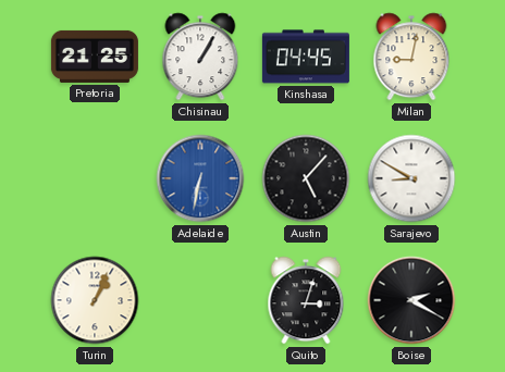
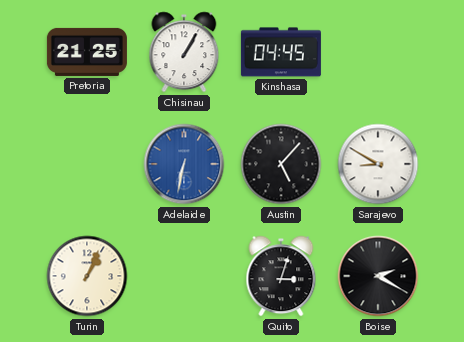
Milan: 9:02 -> none
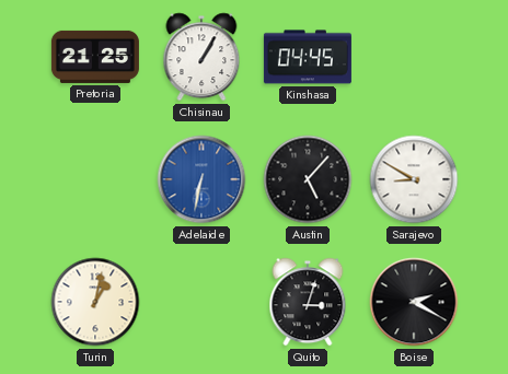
Turin: 1:04 -> 1:02
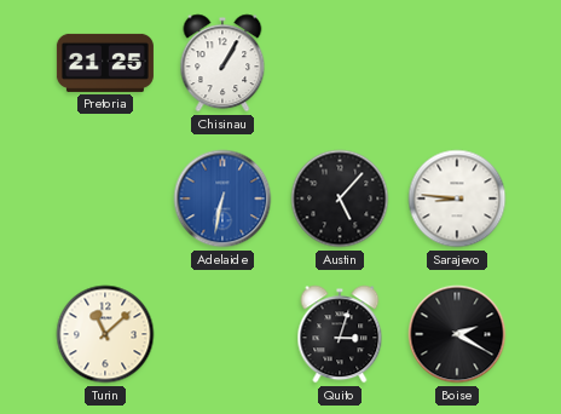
Kinshasa: 04:45 -> none
Sarajevo: 8:50 -> 8:46
Turin: 1:02 -> 11:08
